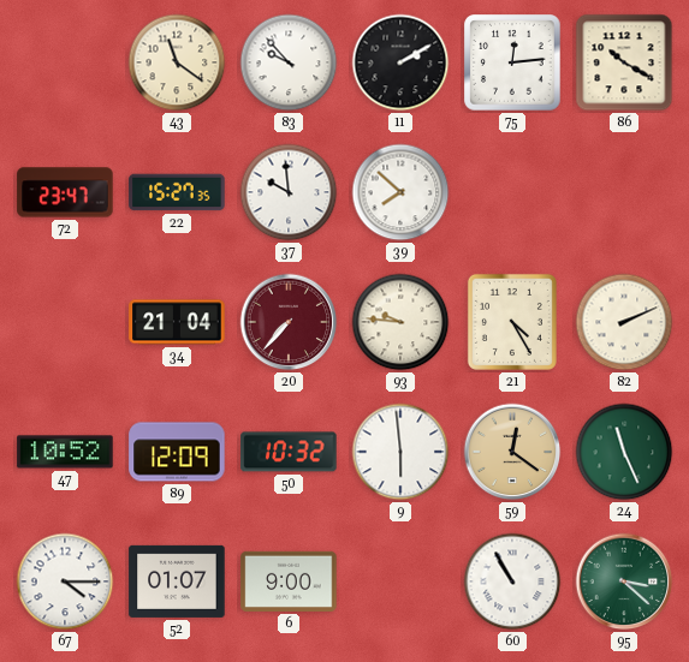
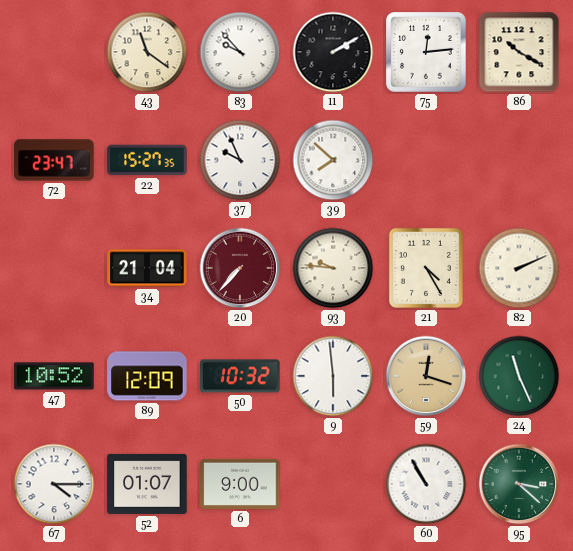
37: 9:59 -> 9:56
59: 12:21 -> 12:18
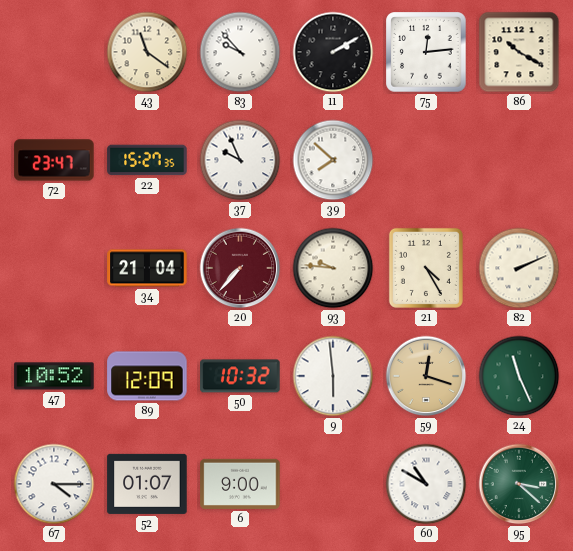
60: 10:55 -> 10:50
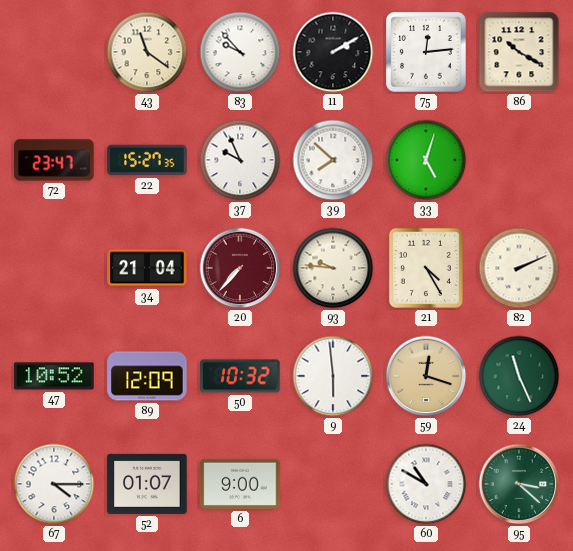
33: none -> 5:03
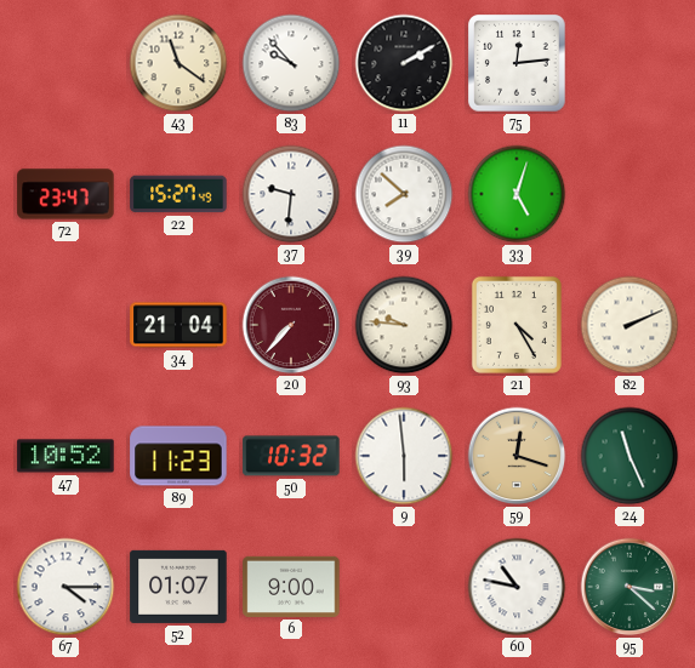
86: 10:20 -> none
22: 15:27:35 -> 15:27:49
37: 9:56 -> 9:31
89: 12:09 -> 11:23
60: 10:50 -> 10:47
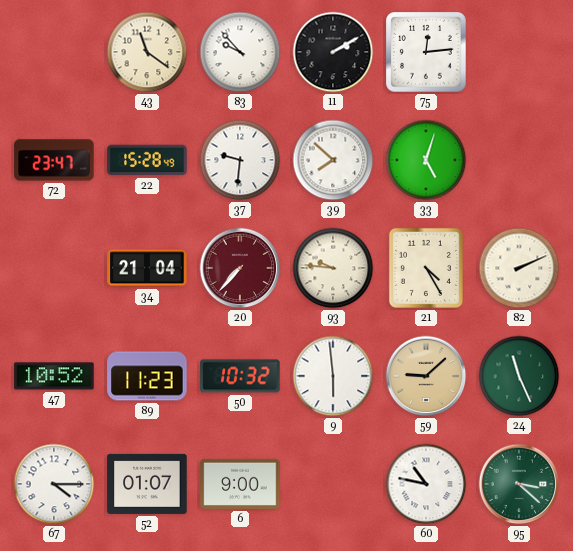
22: 15:27 -> 15:28
59: 12:18 -> 9:08
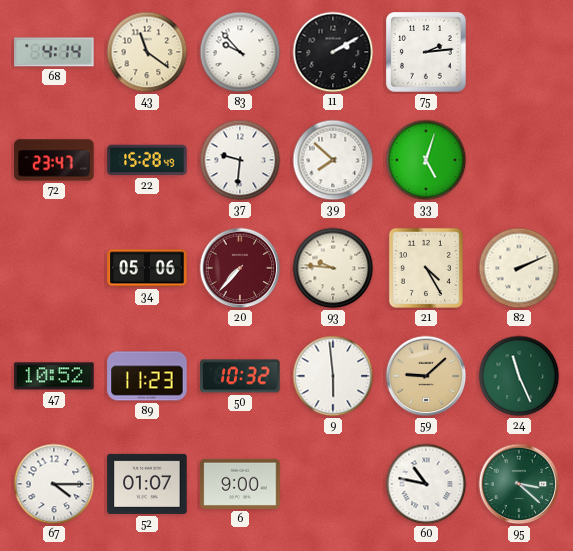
68: none -> 4:14
75: 12:14 -> 2:14
34: 21:04 -> 05:06
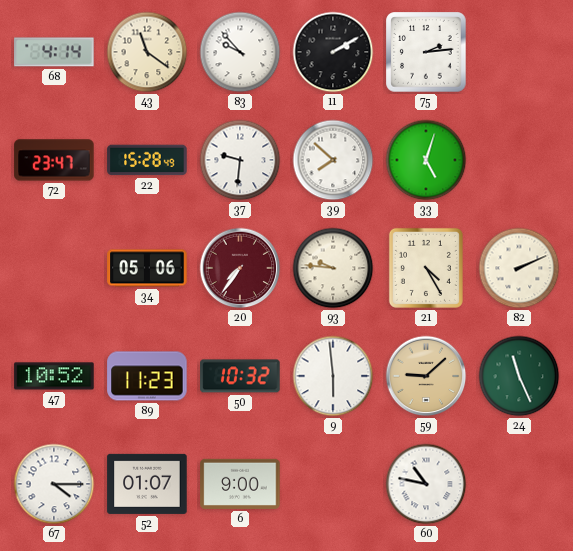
20: 7:37 -> 7:36
95: 3:22 -> none
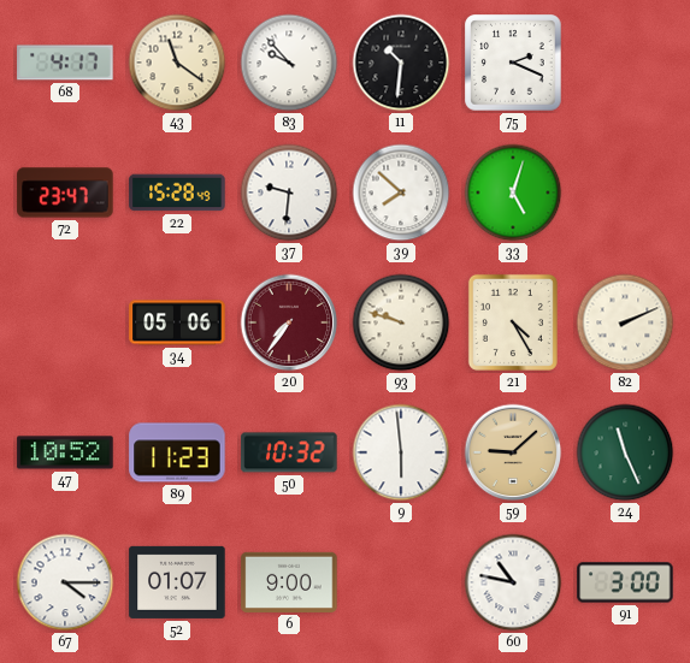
68: 4:14 -> 4:17
11: 2:10 -> 10:31
75: 2:14 -> 2:19
93: 9:46 -> 9:48
91: none -> 3:00
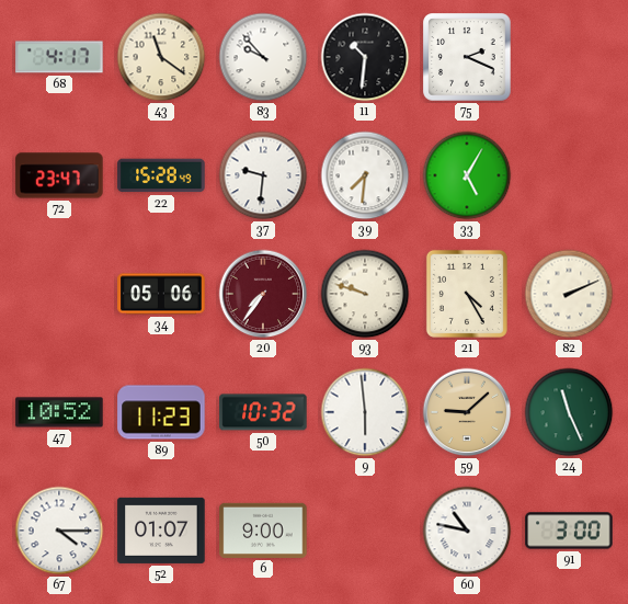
39: 7:52 -> 7:31
33: 5:03 -> 5:05
